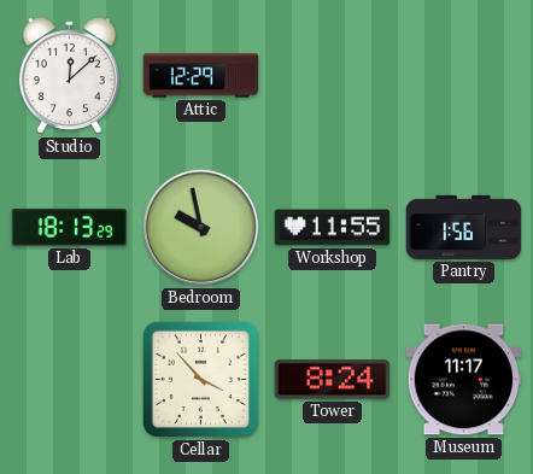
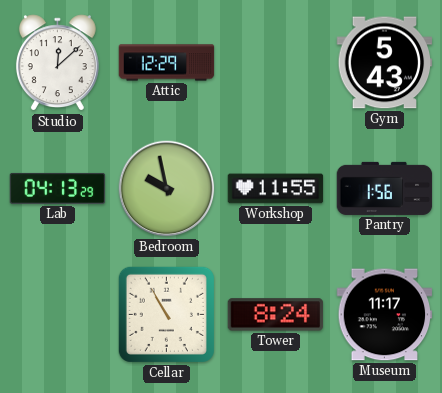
Gym: none -> 5:43
Lab: 18:13 -> 04:13
Cellar: 3:53 -> 10:55
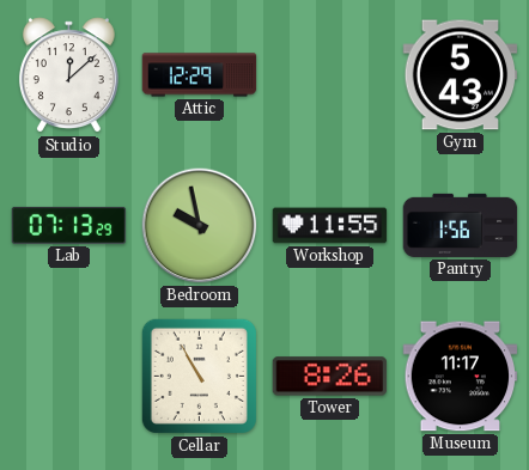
Lab: 04:13 -> 07:13
Tower: 8:24 -> 8:26
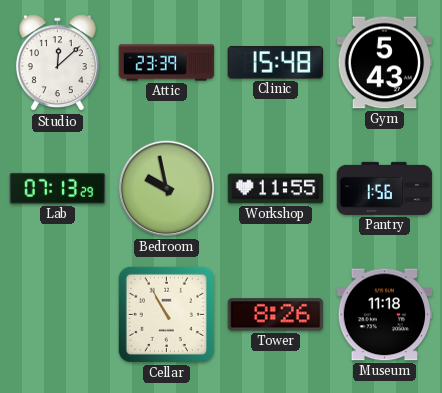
Attic: 12:29 -> 23:39
Clinic: none -> 15:48
Museum: 11:17 -> 11:18
